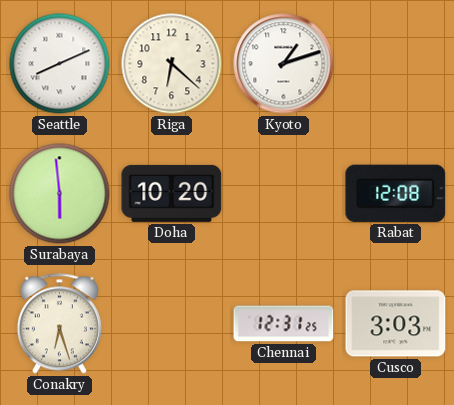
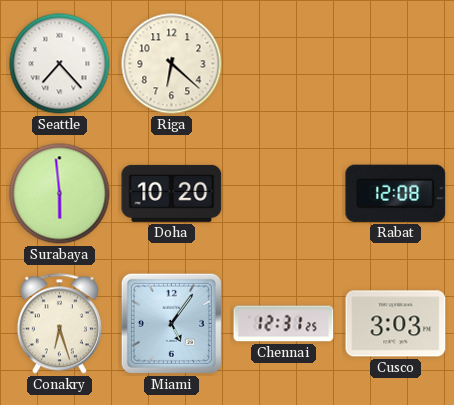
Seattle: 8:11 -> 7:23
Kyoto: 1:12 -> none
Miami: none -> 5:06
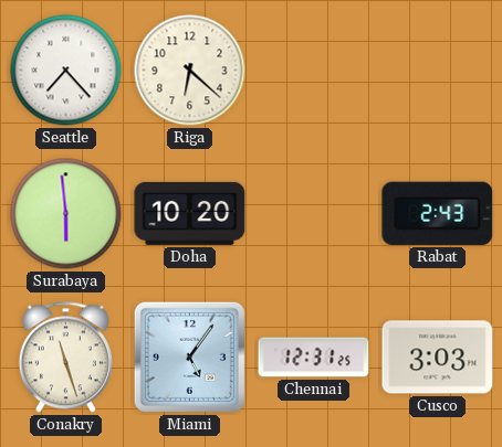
Rabat: 12:08 -> 2:43
Conakry: 6:27 -> 11:27
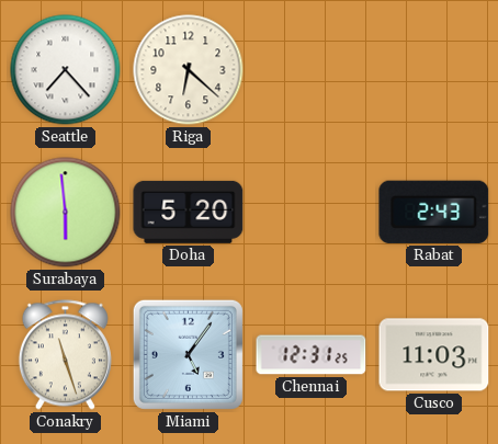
Doha: 10:20 -> 5:20
Cusco: 3:03 -> 11:03
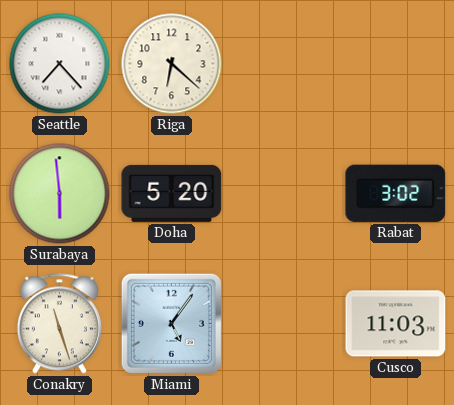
Rabat: 2:43 -> 3:02
Chennai: 12:31 -> none
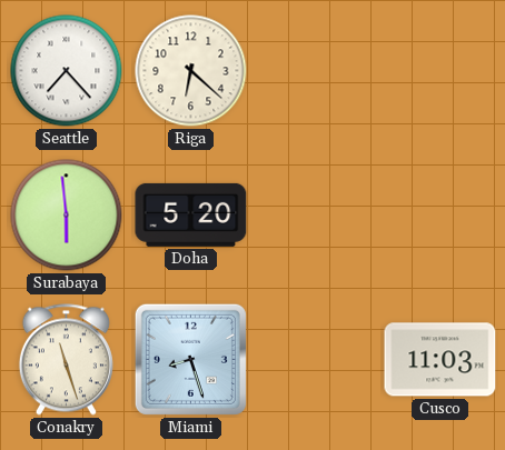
Rabat: 3:02 -> none
Miami: 5:06 -> 8:27
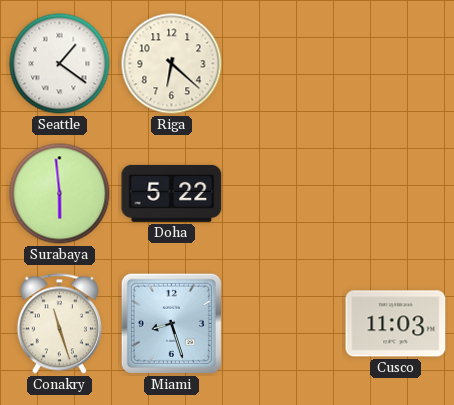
Seattle: 7:23 -> 1:21
Doha: 5:20 -> 5:22
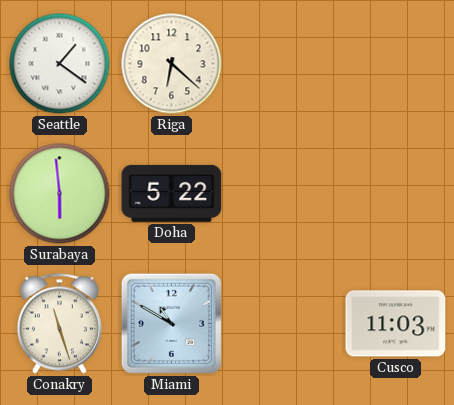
Miami: 8:27 -> 10:50
